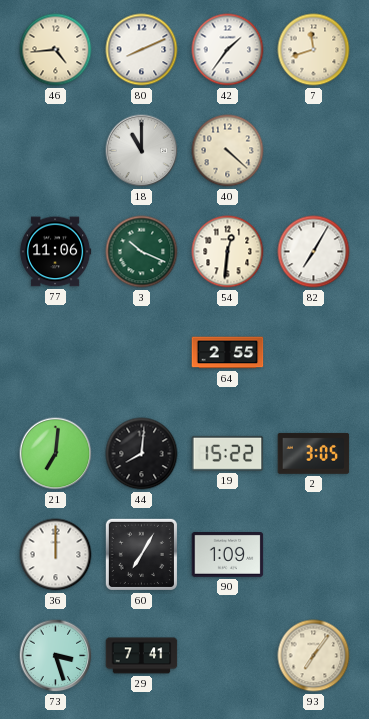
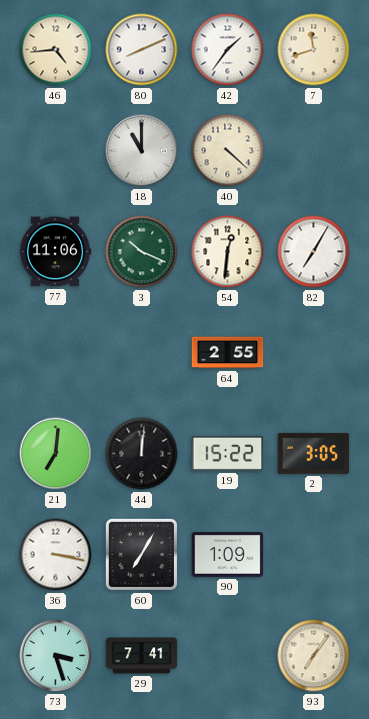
44: 8:01 -> 12:01
36: 12:00 -> 3:17
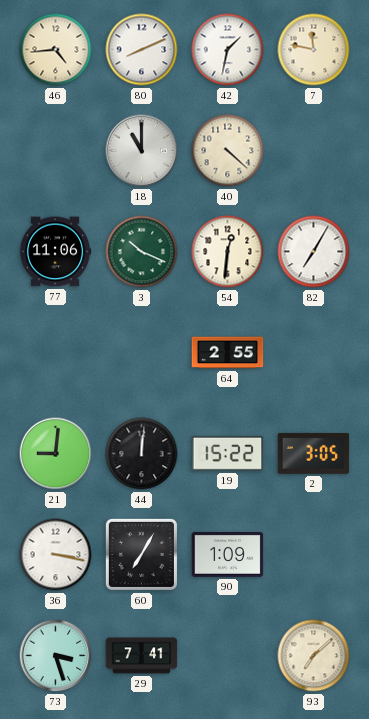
42: 1:36 -> 1:32
7: 11:42 -> 11:47
21: 7:01 -> 9:01
93: 7:06 -> 7:08
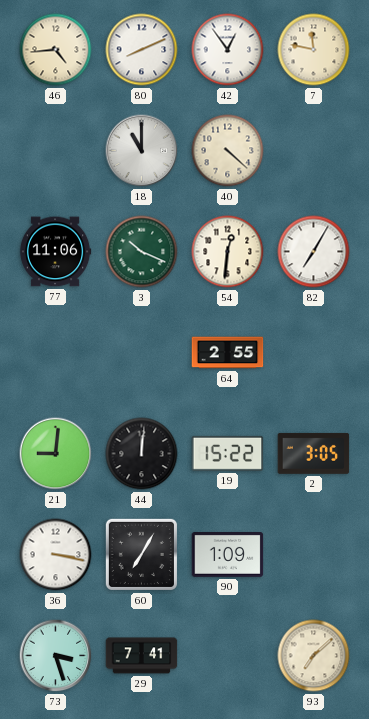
42: 1:32 -> 12:54
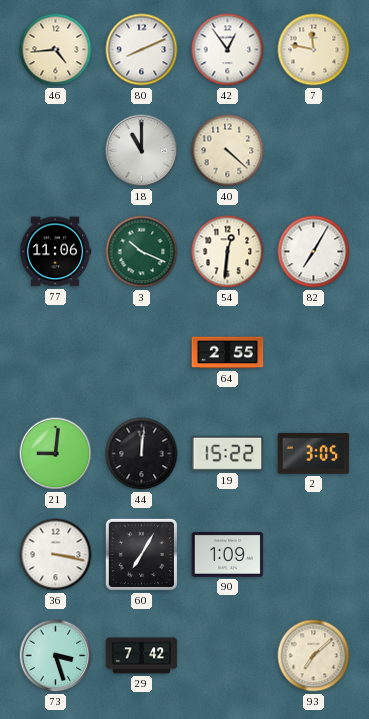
29: 7:41 -> 7:42
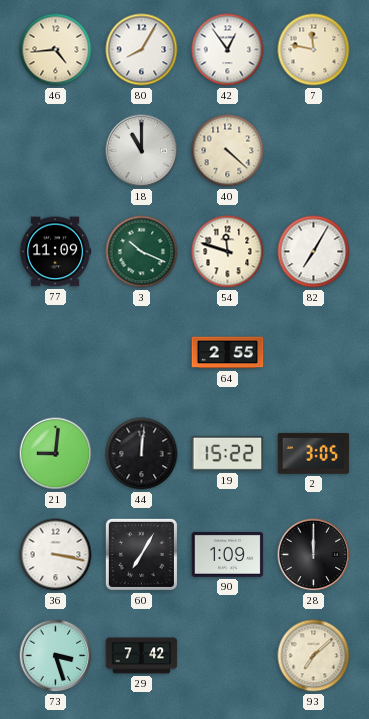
80: 8:11 -> 8:05
77: 11:06 -> 11:09
54: 12:31 -> 11:48
28: none -> 12:00
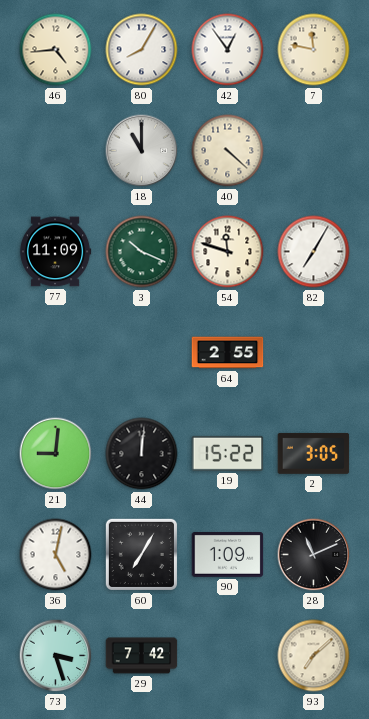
36: 3:17 -> 5:02
28: 12:00 -> 11:11
